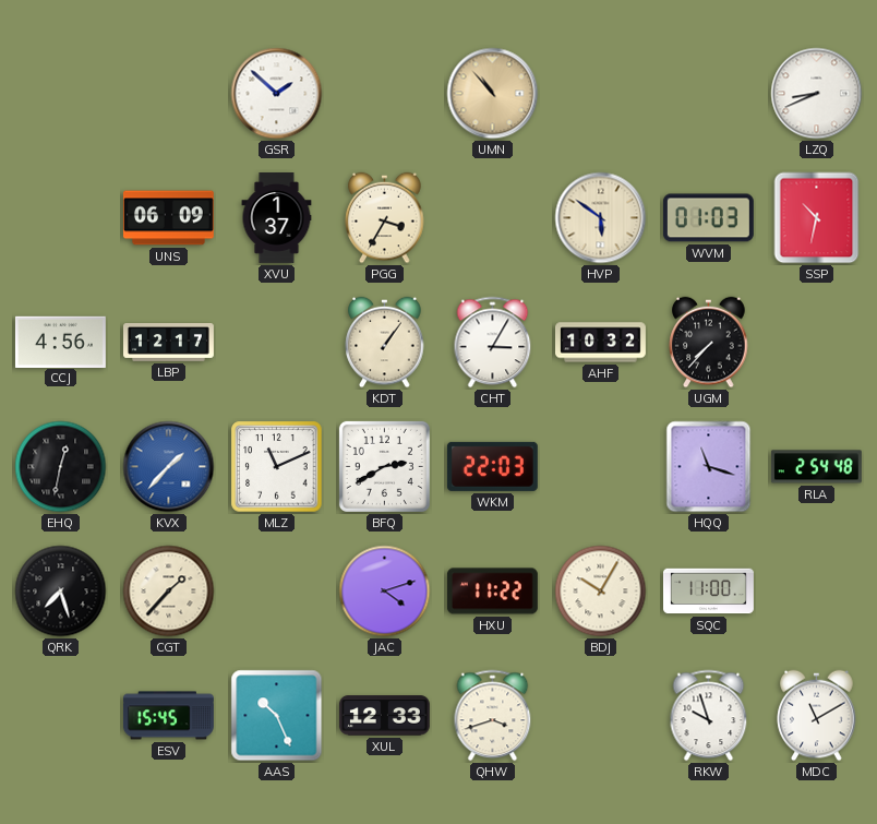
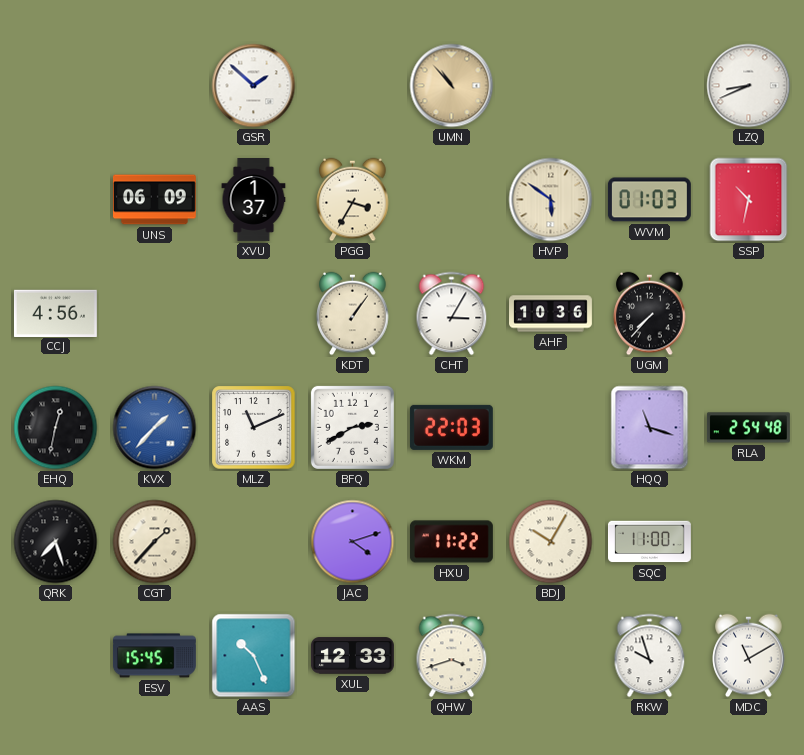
LBP: 12:17 -> none
AHF: 10:32 -> 10:36
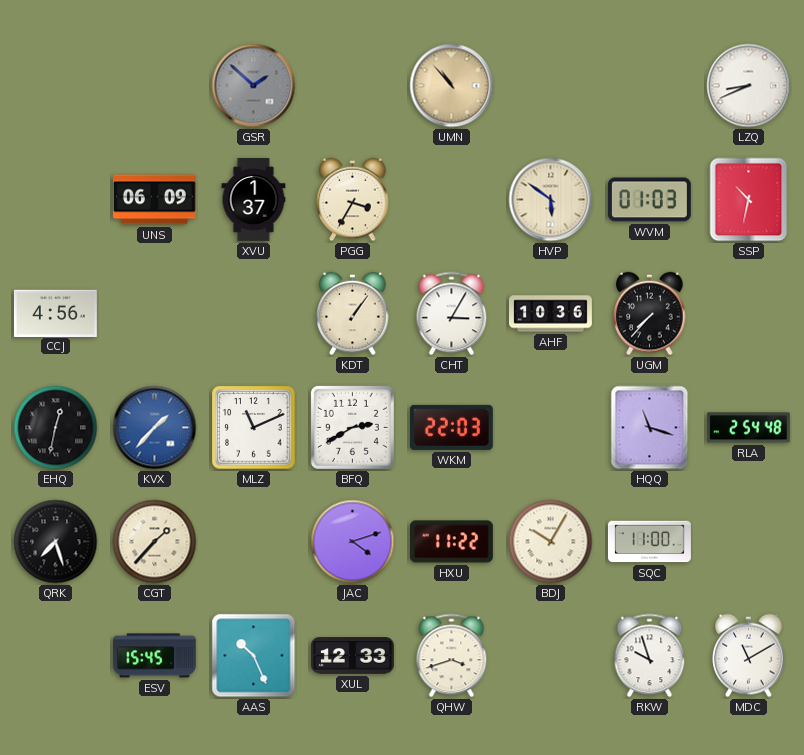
GSR dial: white -> grey
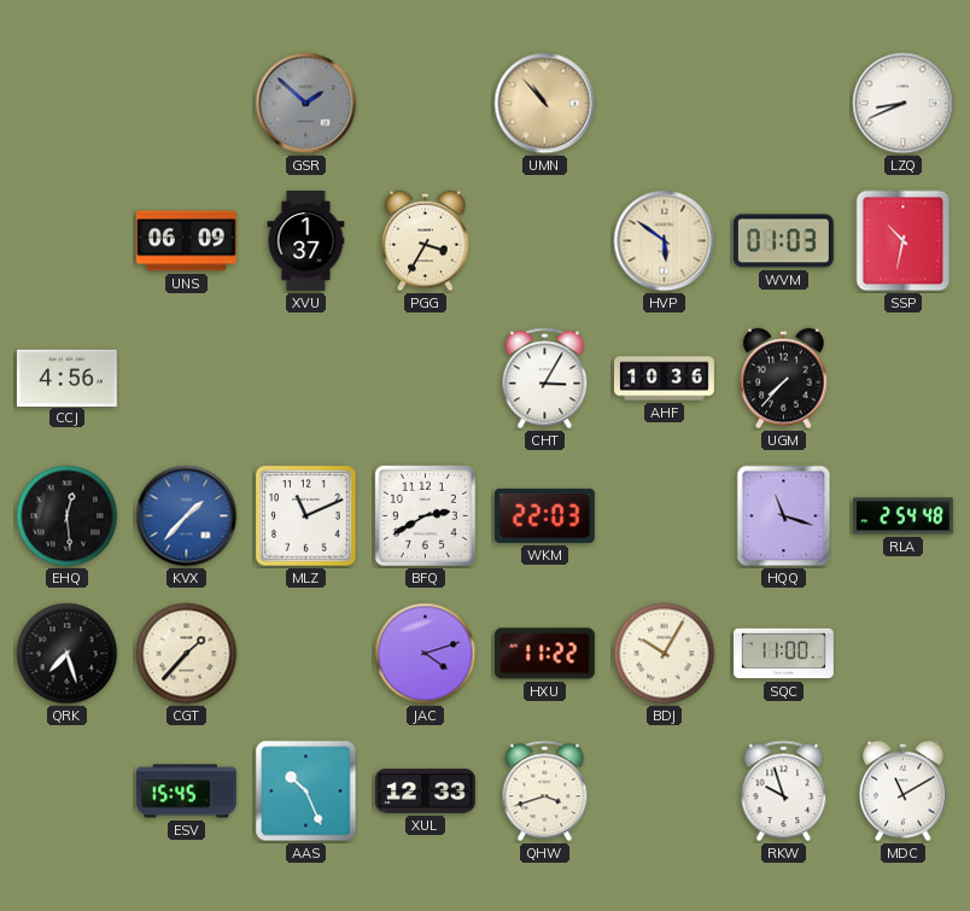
KDT: 1:06 -> none
EHQ: 12:32 -> 12:29
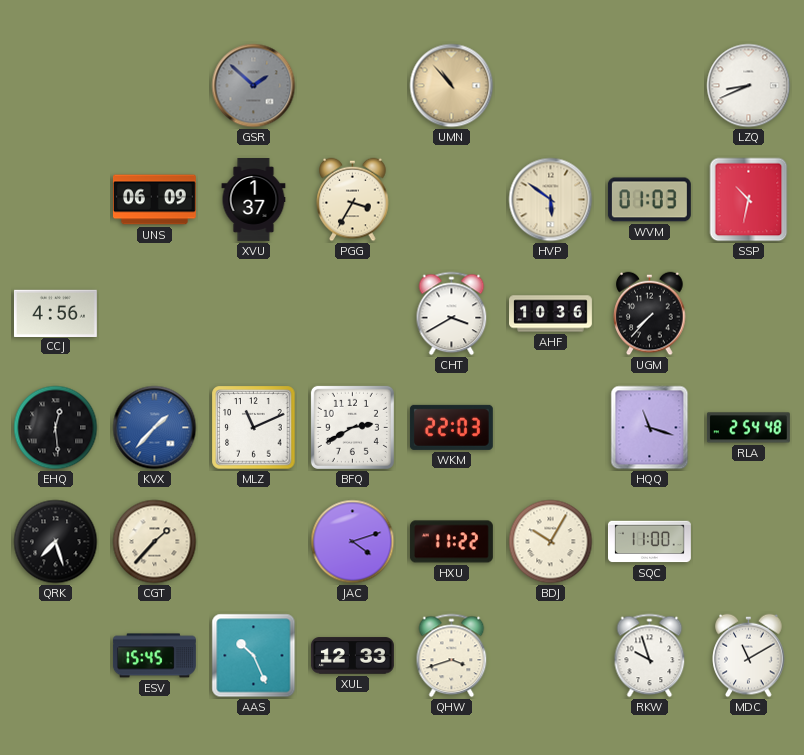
CHT: 3:05 -> 3:40
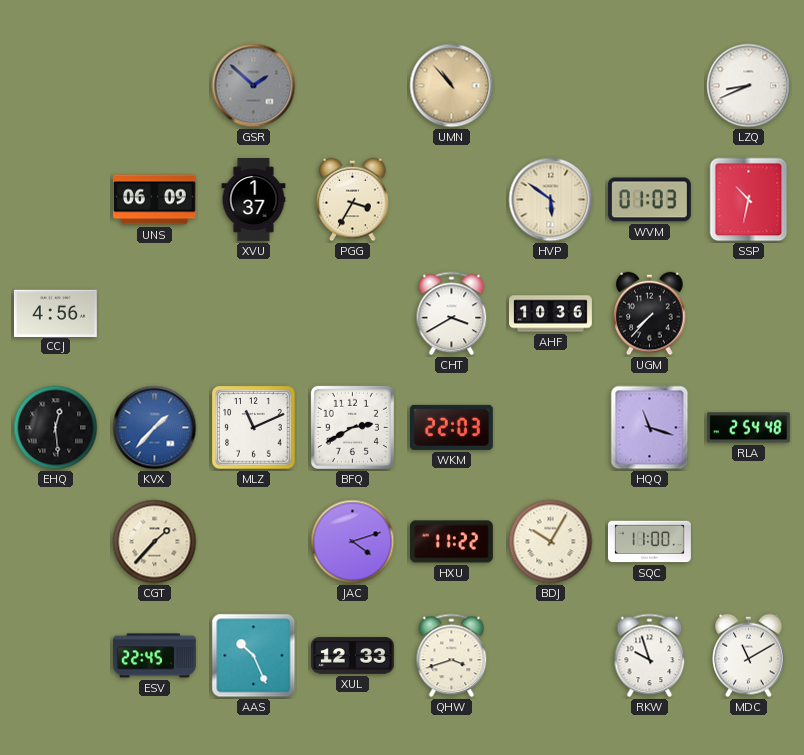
QRK: 7:27 -> none
ESV: 15:45 -> 22:45
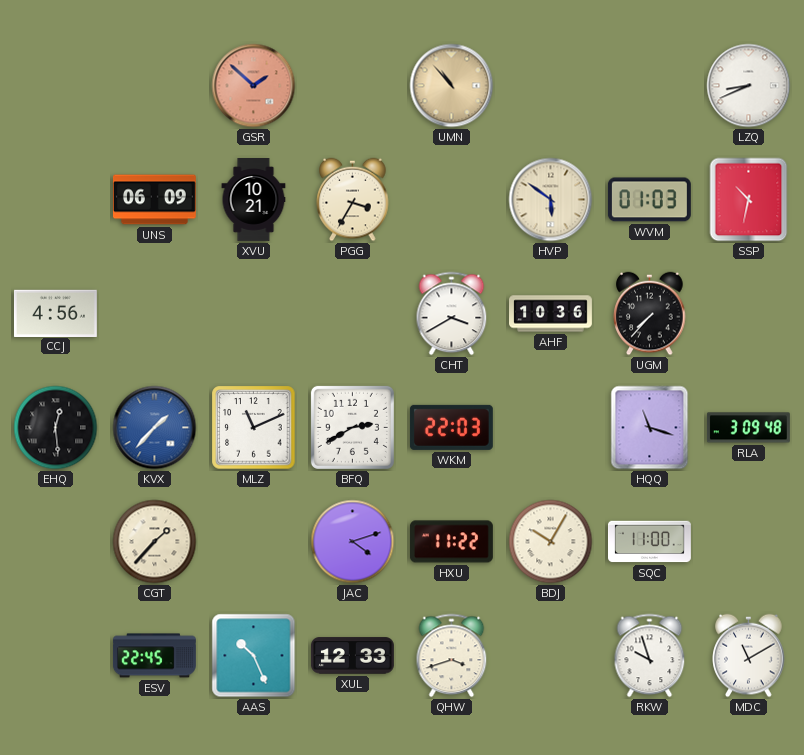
GSR dial: grey -> salmon
XVU: 1:37 -> 10:21
RLA: 2:54 -> 3:09
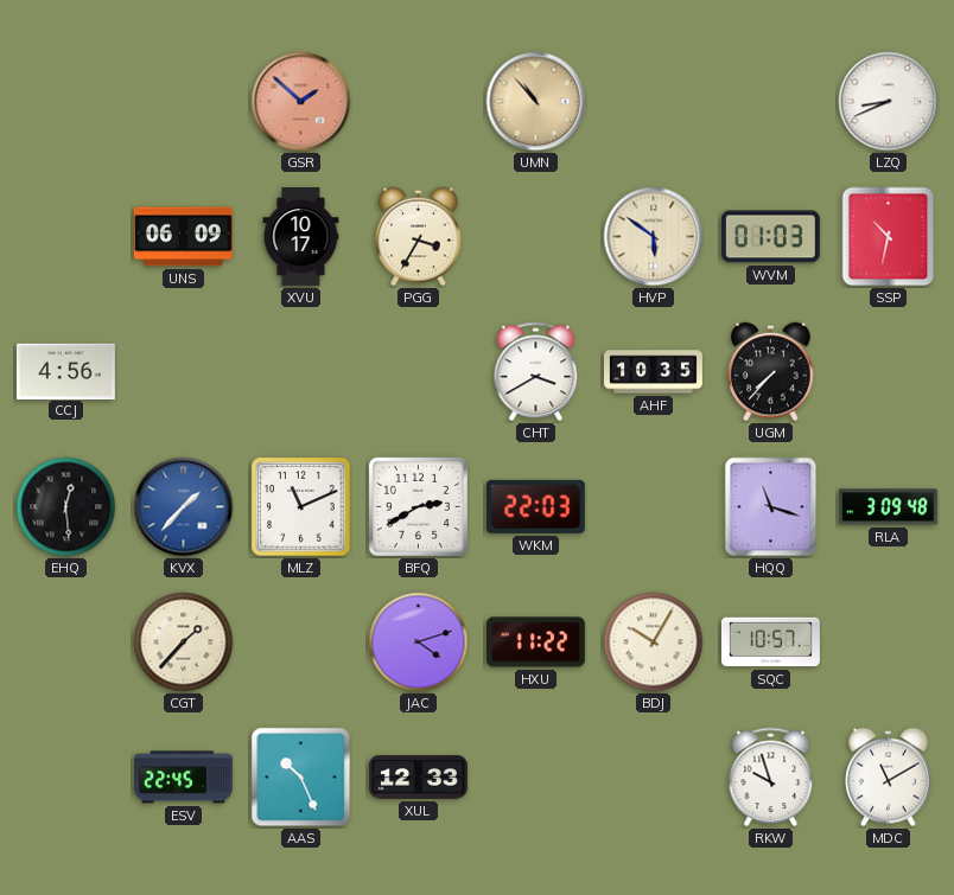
XVU: 10:21 -> 10:17
AHF: 10:36 -> 10:35
SQC: 11:00 -> 10:57
QHW: 3:42 -> none
